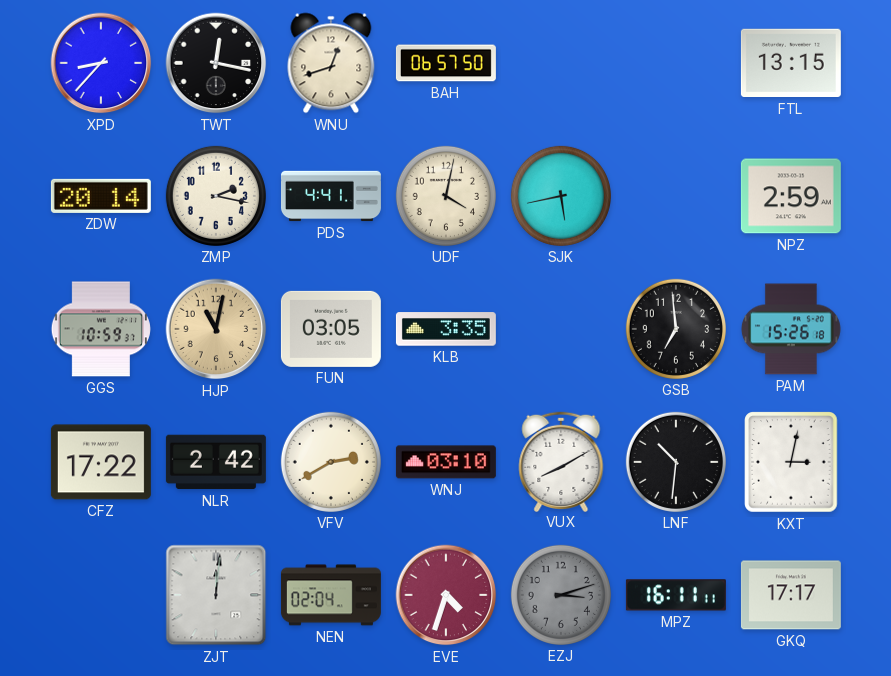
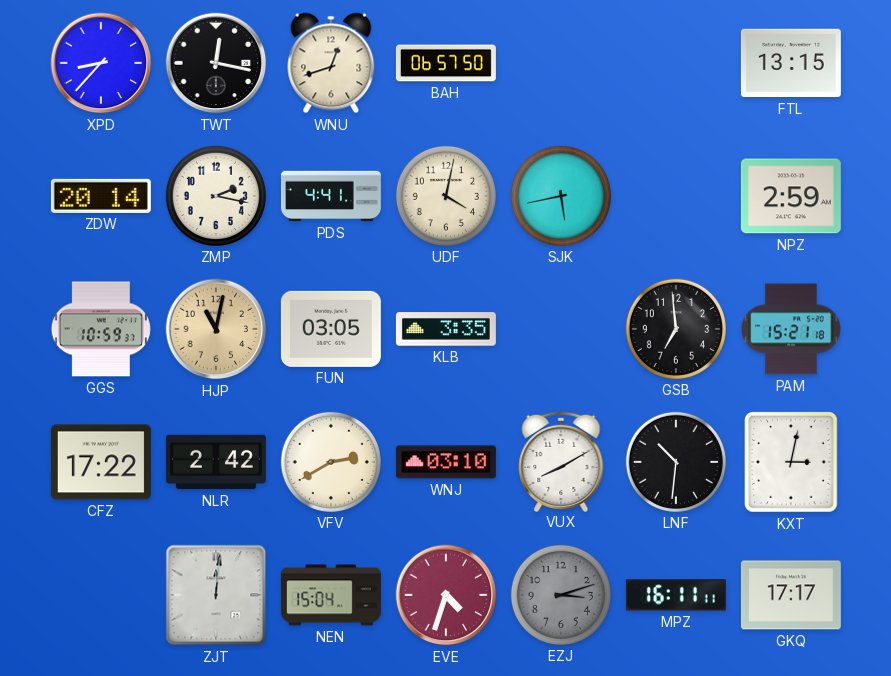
PAM: 15:26 -> 15:21
NEN: 02:04 -> 15:04
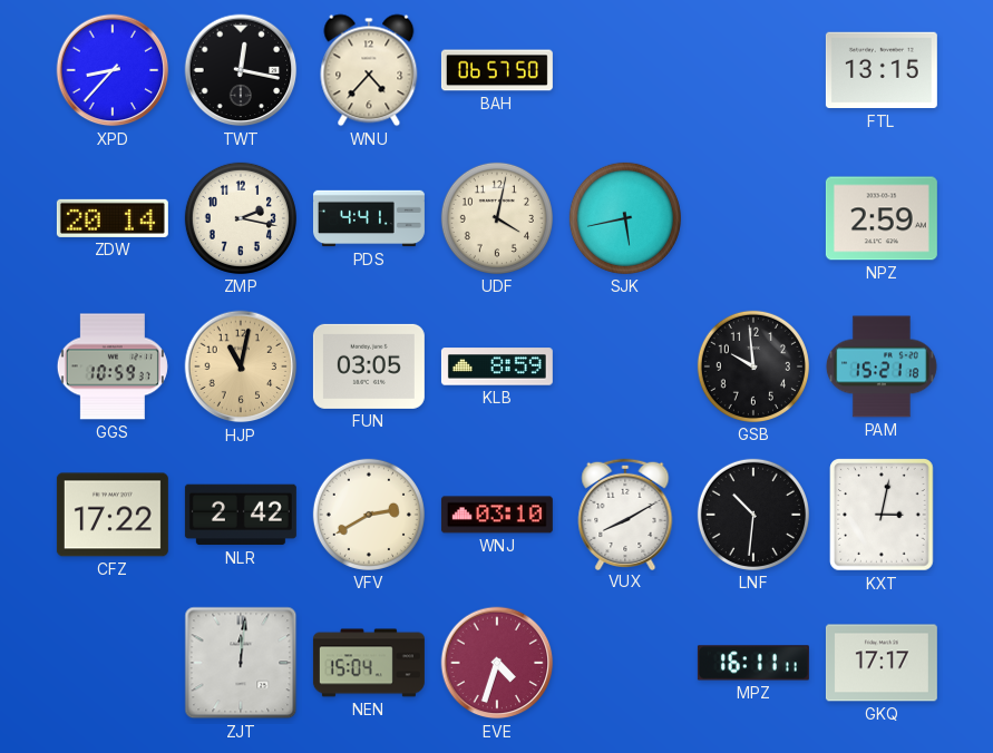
WNU: 12:42 -> 4:37
KLB: 3:35 -> 8:59
GSB: 6:59 -> 9:59
EZJ: 3:12 -> none
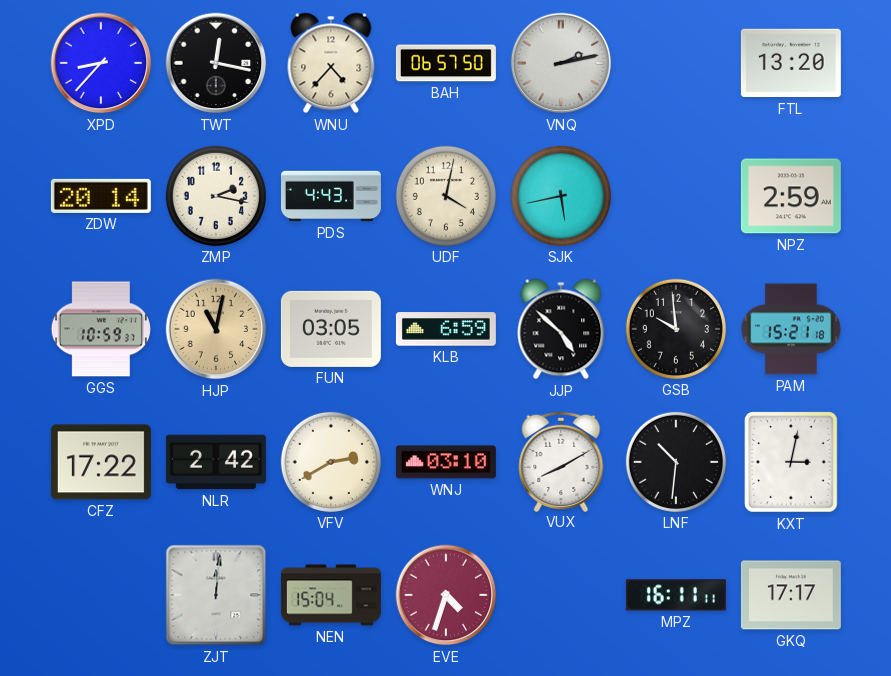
VNQ: none -> 2:13
FTL: 13:15 -> 13:20
PDS: 4:41 -> 4:43
KLB: 8:59 -> 6:59
JJP: none -> 4:52
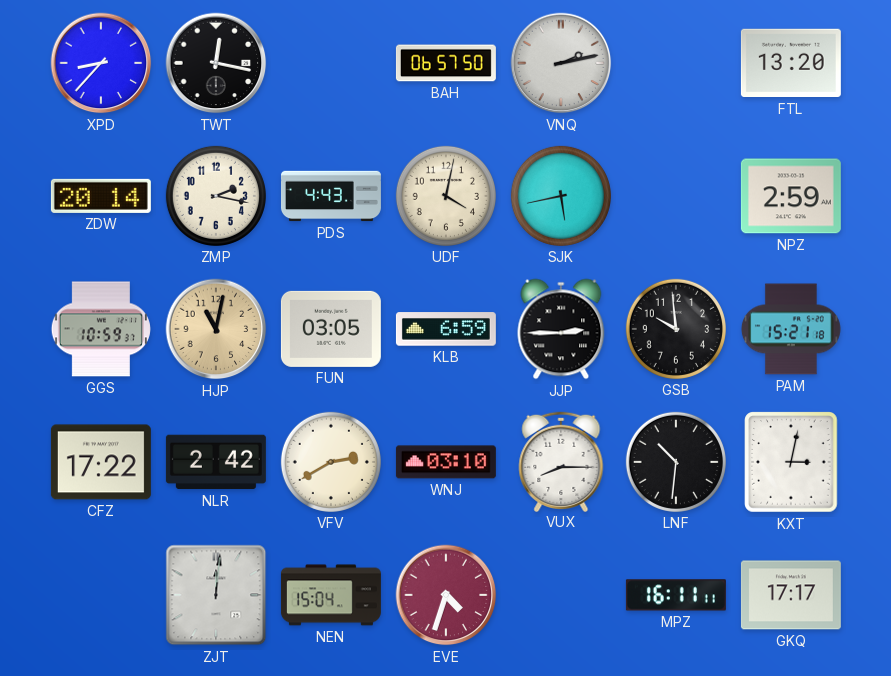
WNU: 4:37 -> none
JJP: 4:52 -> 2:45
VUX: 8:10 -> 8:15
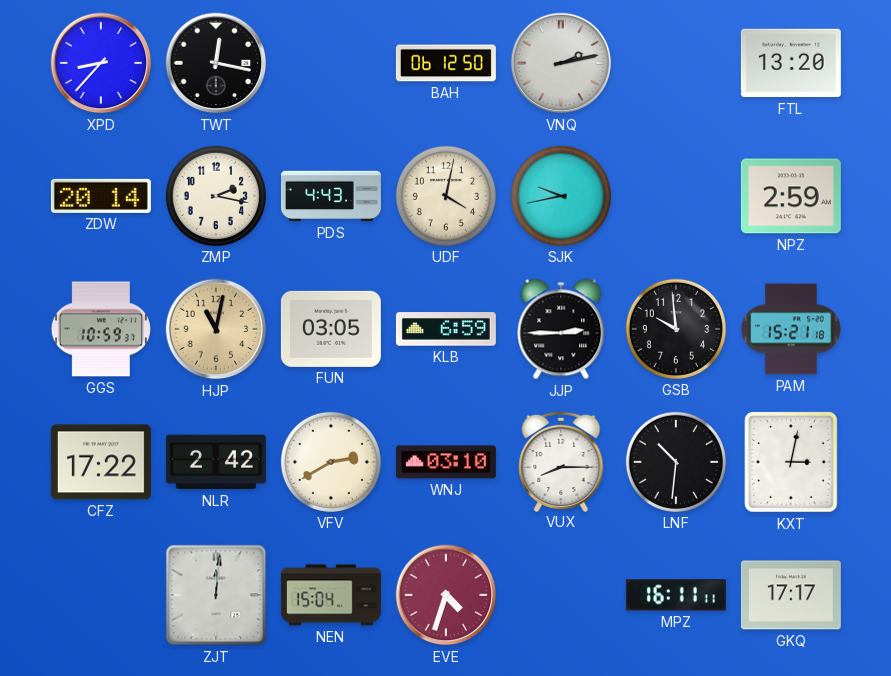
BAH: 06:57 -> 06:12
SJK: 5:43 -> 9:43
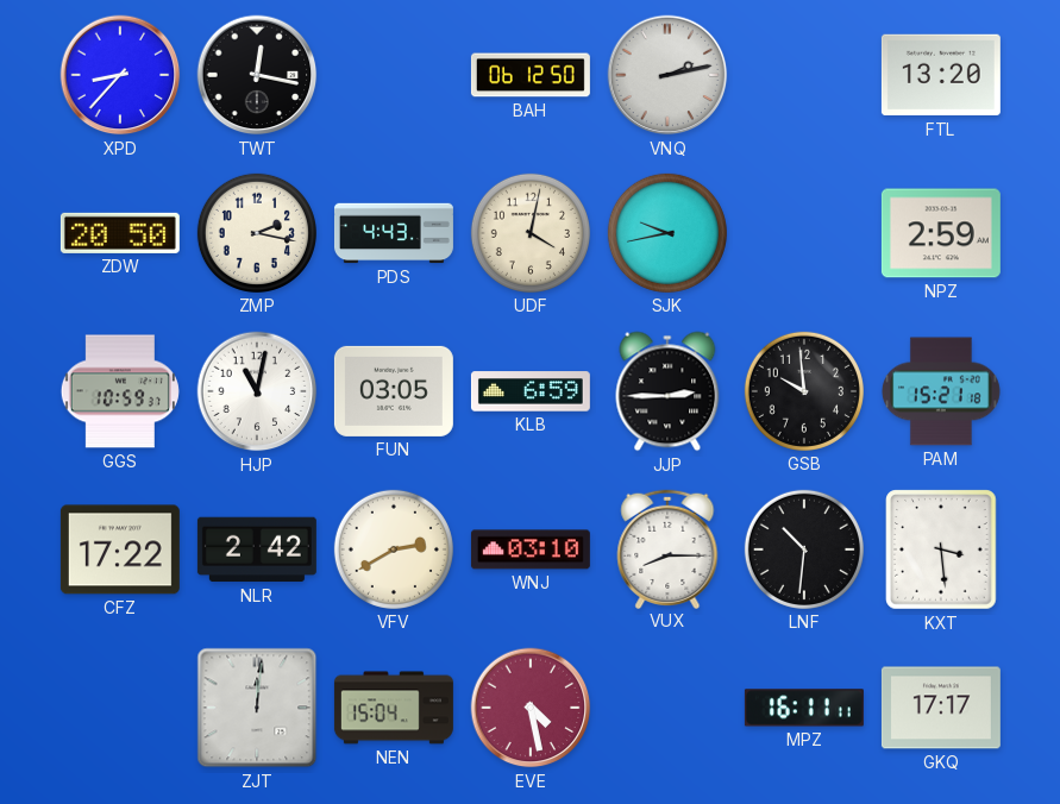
ZDW: 20:14 -> 20:50
HJP dial: champagne -> white
KXT: 3:02 -> 3:29
EVE: 4:33 -> 4:28
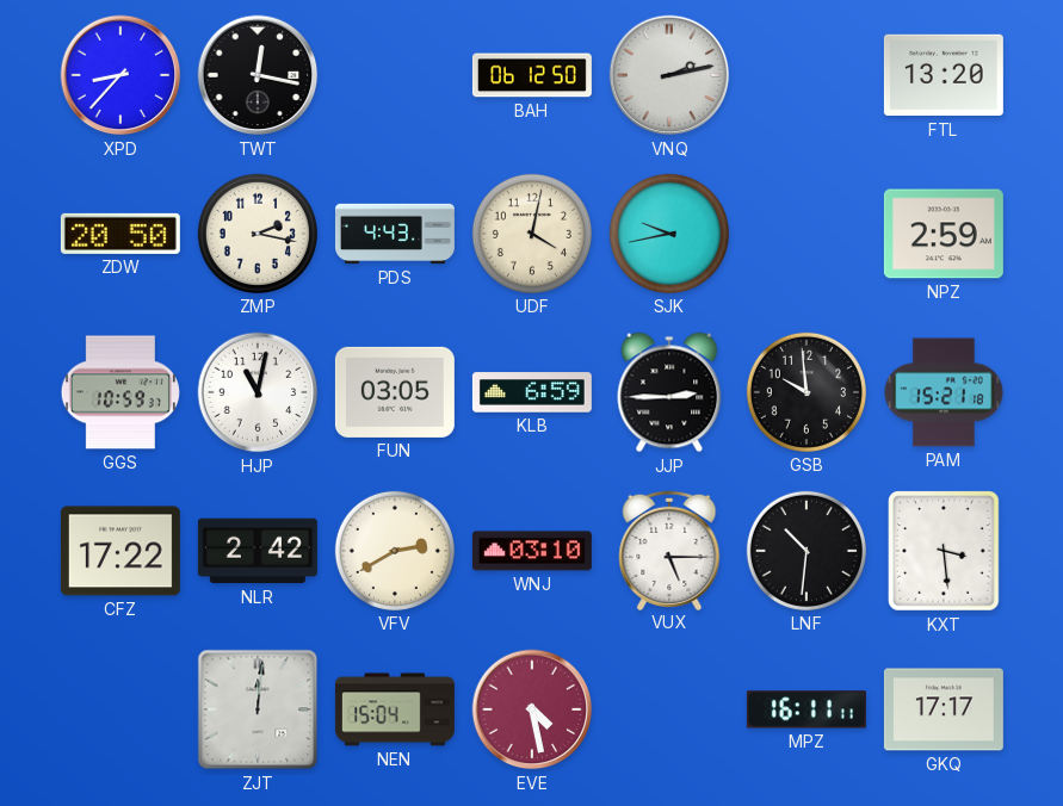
VUX: 8:15 -> 5:15
